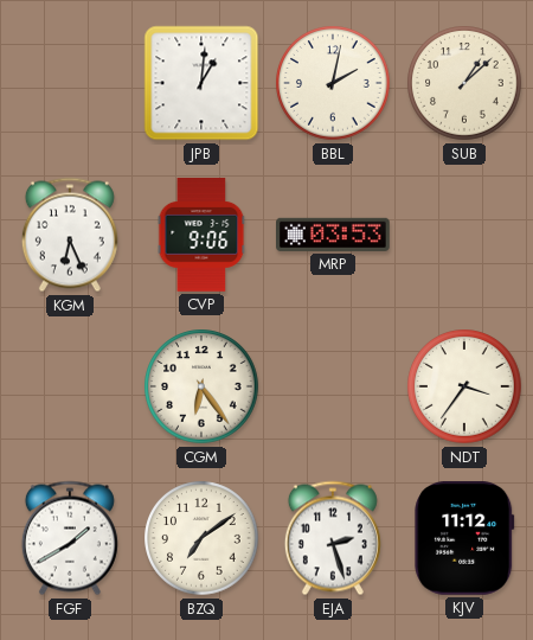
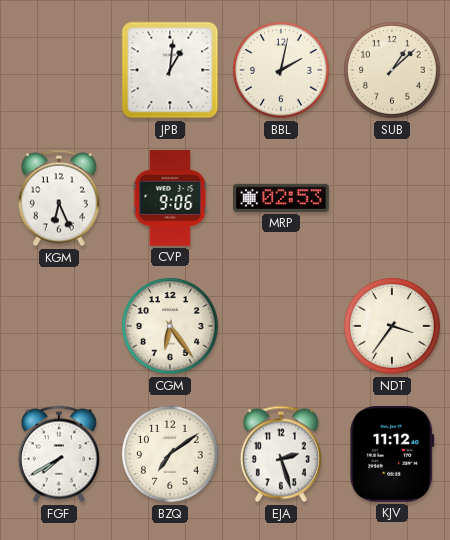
MRP: 03:53 -> 02:53
FGF: 1:40 -> 7:40
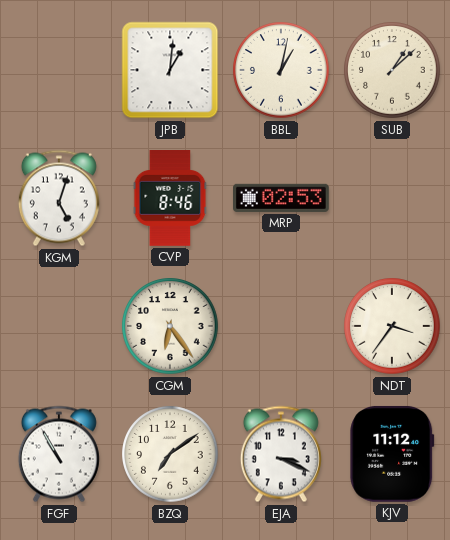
BBL: 2:02 -> 1:02
KGM: 6:26 -> 5:03
CVP: 9:06 -> 8:46
FGF: 7:40 -> 10:55
EJA: 2:27 -> 3:19
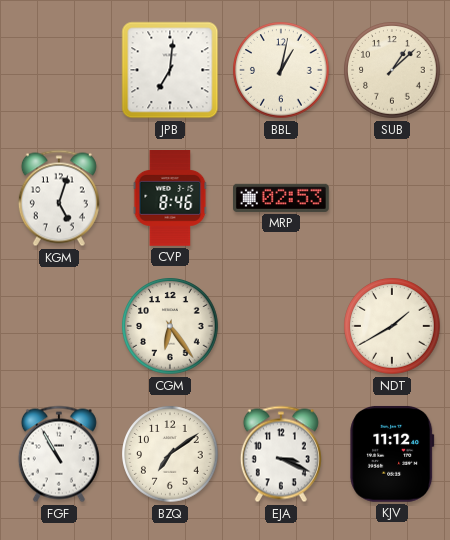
JPB: 1:01 -> 7:01
NDT: 3:36 -> 1:40
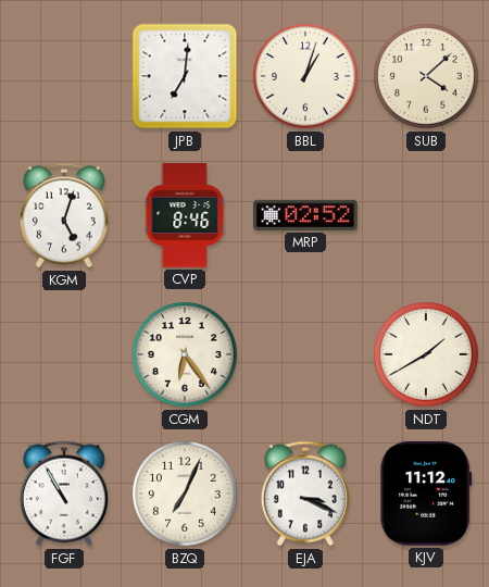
BBL: 1:02 -> 1:03
SUB: 1:08 -> 4:08
MRP: 02:53 -> 02:52
BZQ: 7:09 -> 7:04
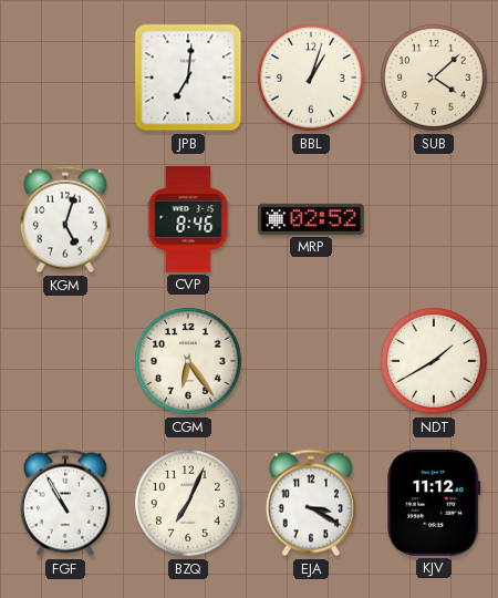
EJA: 3:19 -> 3:20
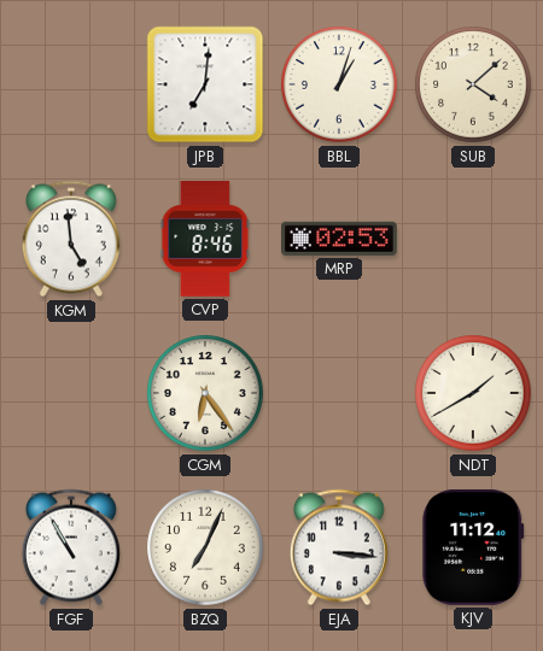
KGM: 5:03 -> 4:59
MRP: 02:52 -> 02:53
EJA: 3:20 -> 3:16
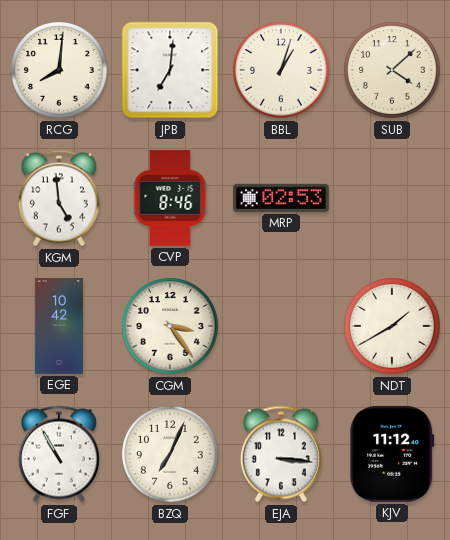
RCG: none -> 8:01
EGE: none -> 10:42
CGM: 6:24 -> 3:24
